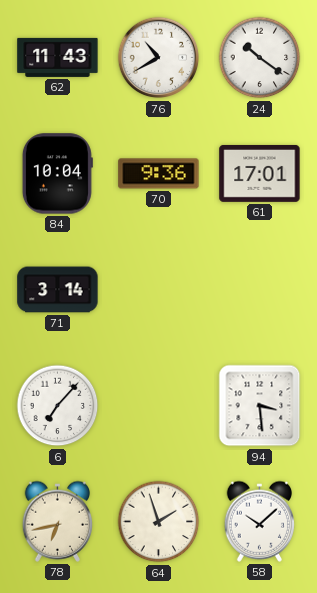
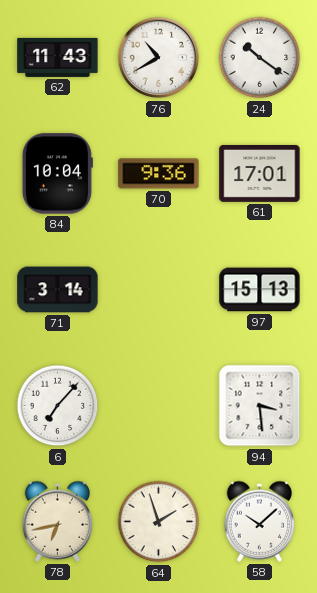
97: none -> 15:13
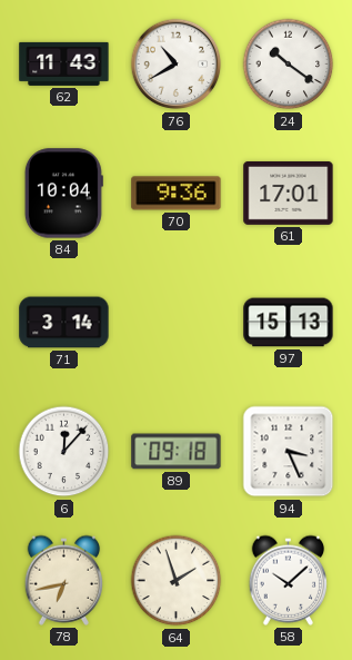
6: 7:07 -> 12:07
89: none -> 09:18
94: 3:29 -> 3:26
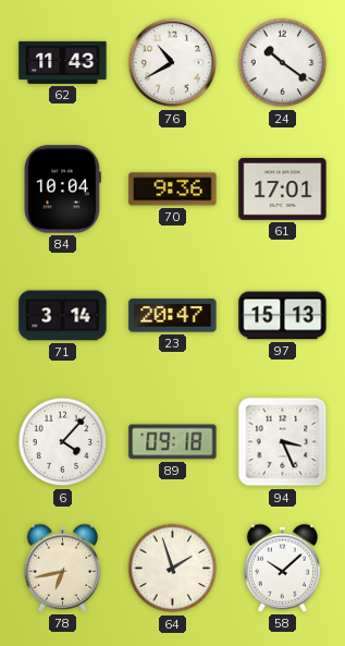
23: none -> 20:47
6: 12:07 -> 4:07
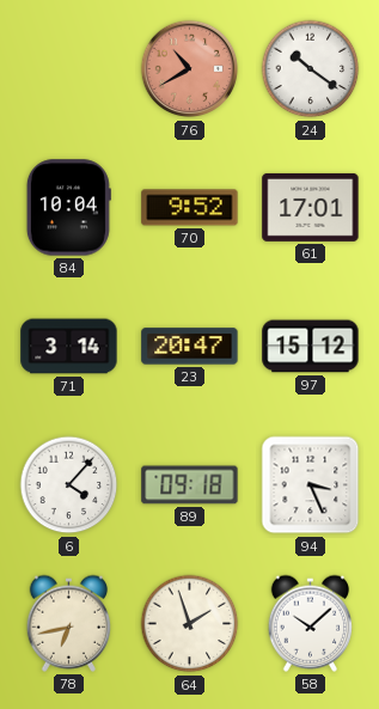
62: 11:43 -> none
76 dial: white -> salmon
70: 9:36 -> 9:52
97: 15:13 -> 15:12
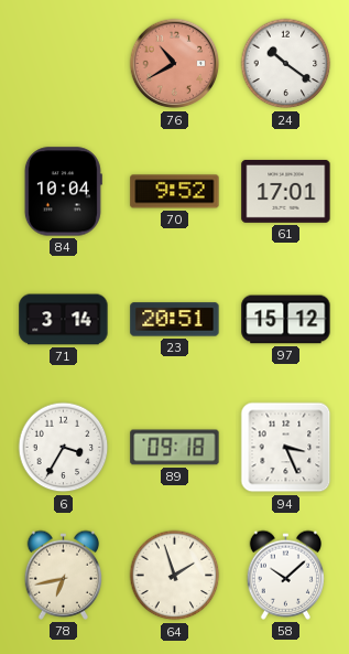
23: 20:47 -> 20:51
6: 4:07 -> 3:35
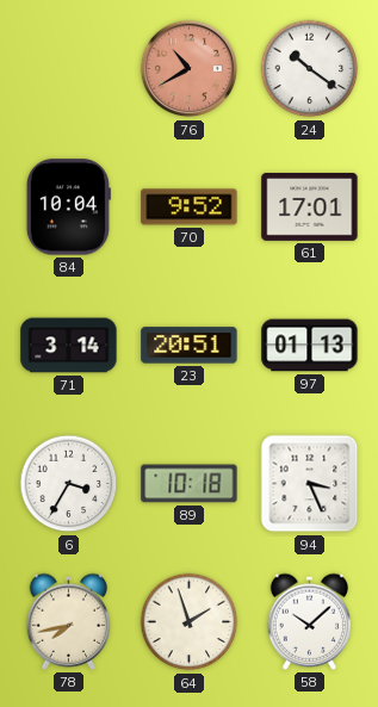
97: 15:12 -> 01:13
89: 09:18 -> 10:18
78: 6:43 -> 7:43
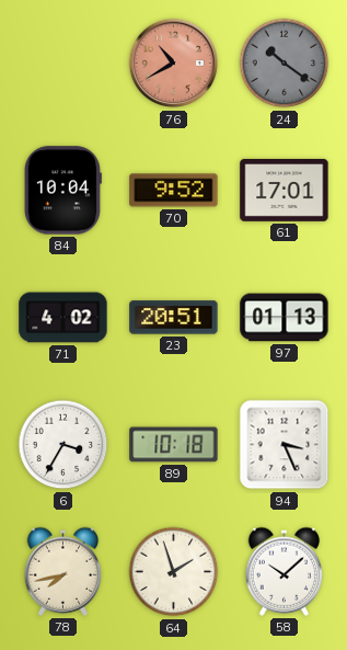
24 dial: white -> grey
71: 3:14 -> 4:02
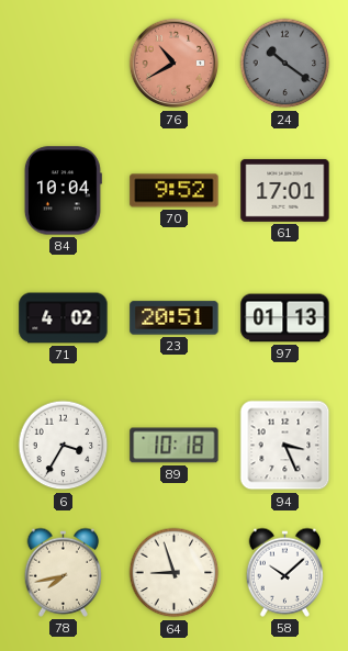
64: 1:57 -> 8:57
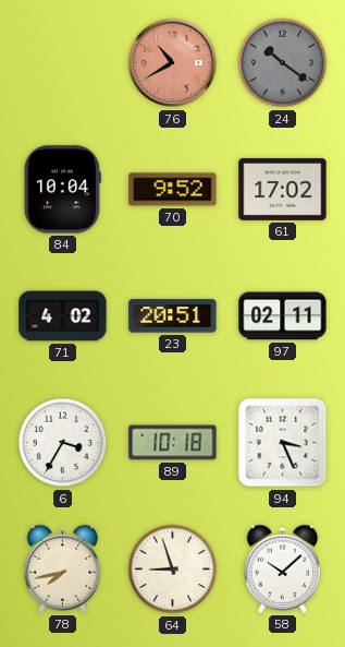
61: 17:01 -> 17:02
97: 01:13 -> 02:11
